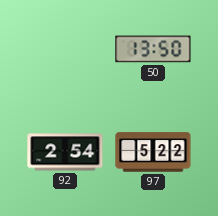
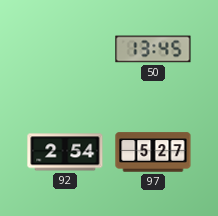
50: 13:50 -> 13:45
97: 5:22 -> 5:27
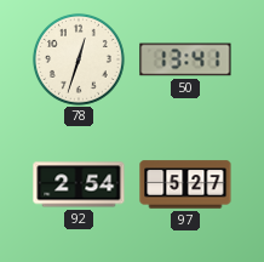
78: none -> 12:33
50: 13:45 -> 13:41
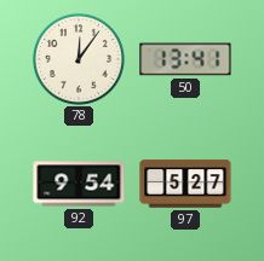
78: 12:33 -> 12:06
92: 2:54 -> 9:54
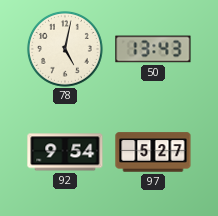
78: 12:06 -> 5:02
50: 13:41 -> 13:43
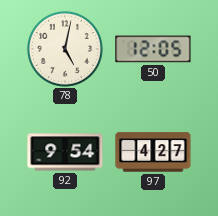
50: 13:43 -> 12:05
97: 5:27 -> 4:27
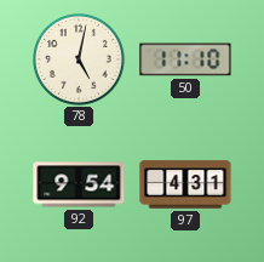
50: 12:05 -> 11:10
97: 4:27 -> 4:31
